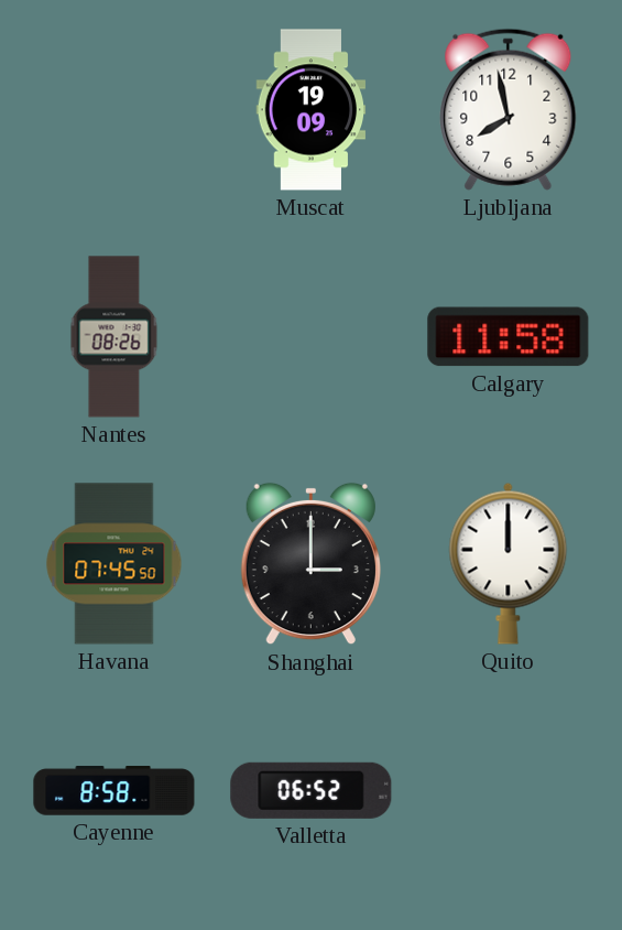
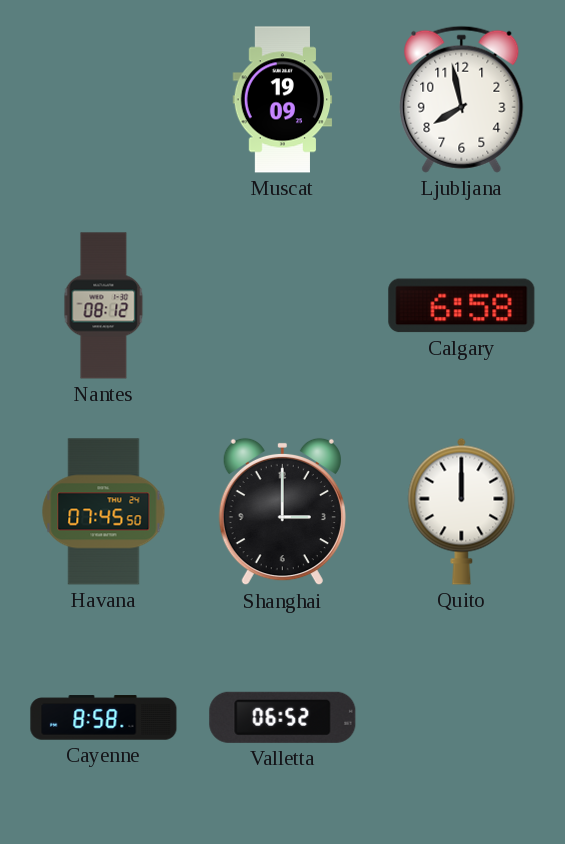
Nantes: 08:26 -> 08:12
Calgary: 11:58 -> 6:58
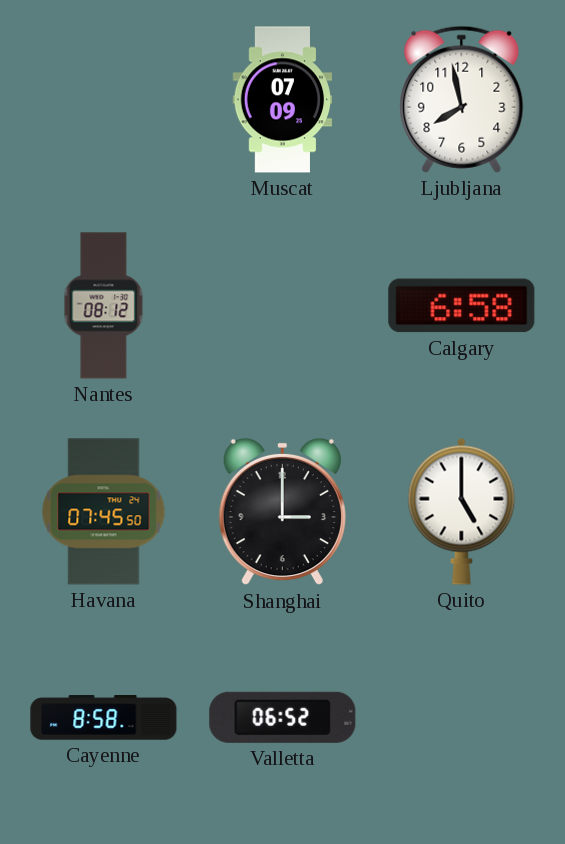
Muscat: 19:09 -> 07:09
Quito: 12:00 -> 5:00
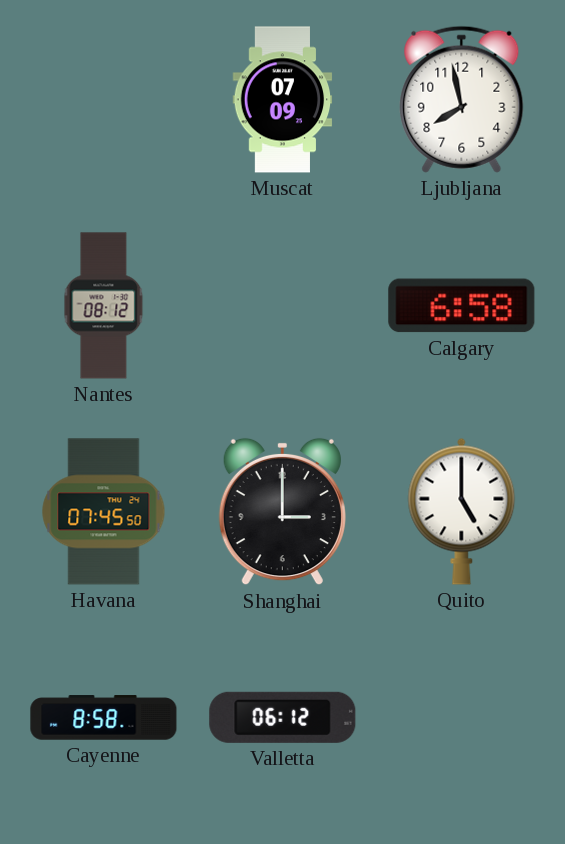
Valletta: 06:52 -> 06:12
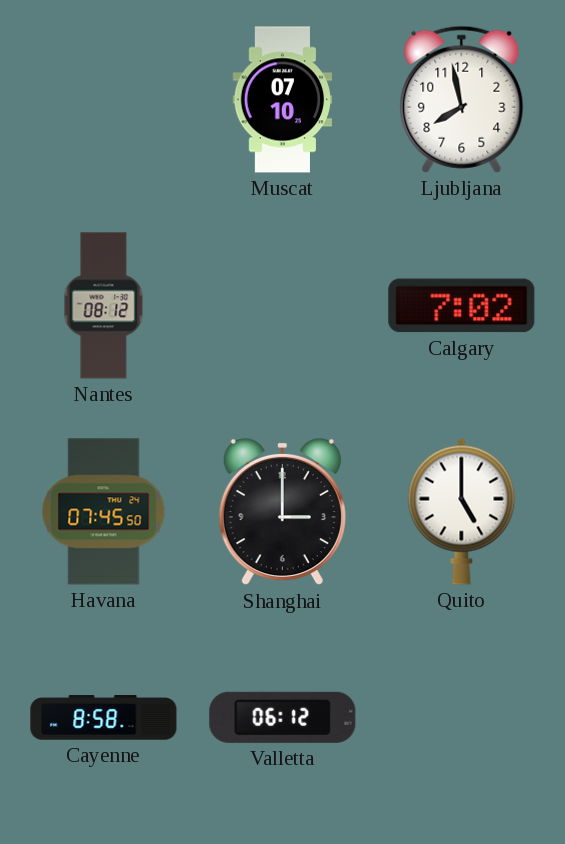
Muscat: 07:09 -> 07:10
Calgary: 6:58 -> 7:02
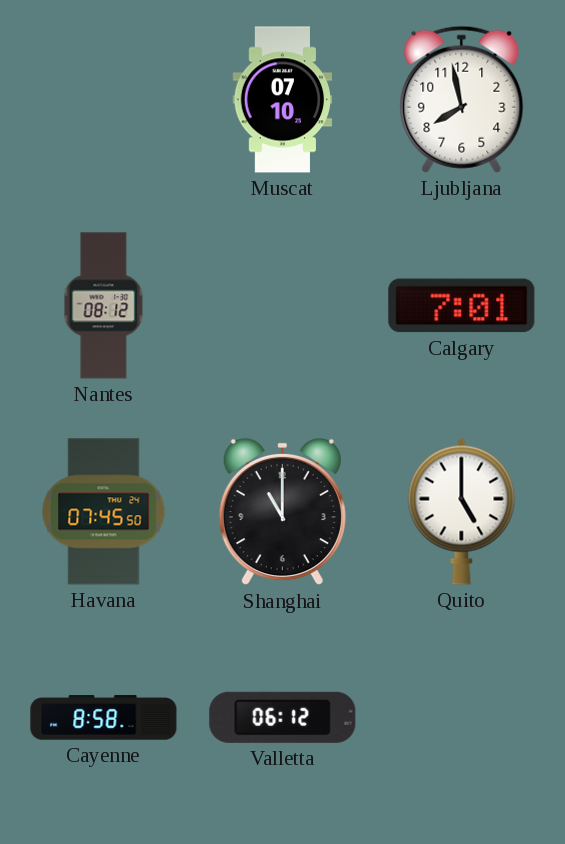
Calgary: 7:02 -> 7:01
Shanghai: 3:00 -> 11:00
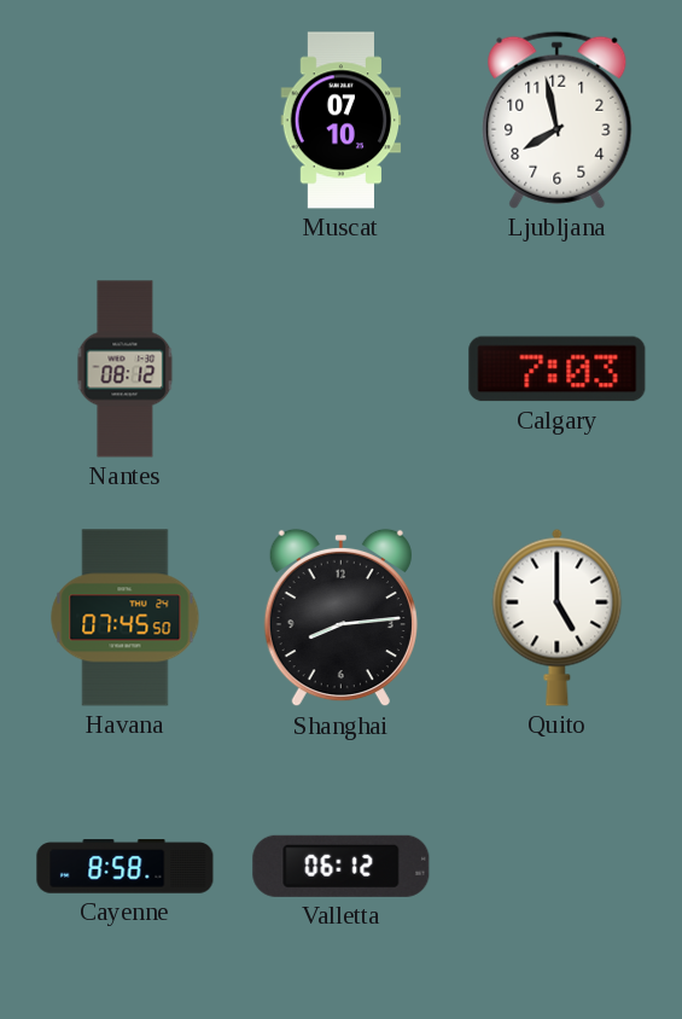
Calgary: 7:01 -> 7:03
Shanghai: 11:00 -> 8:14
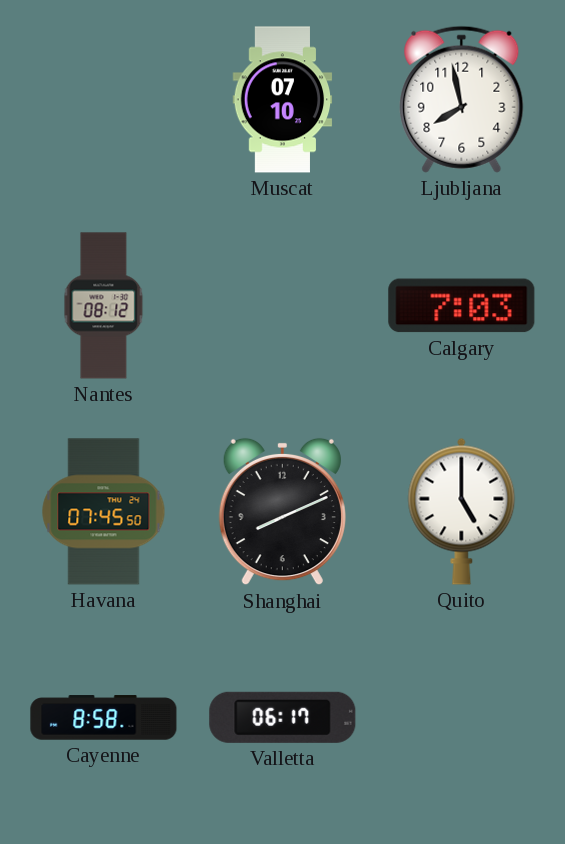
Shanghai: 8:14 -> 8:11
Valletta: 06:12 -> 06:17
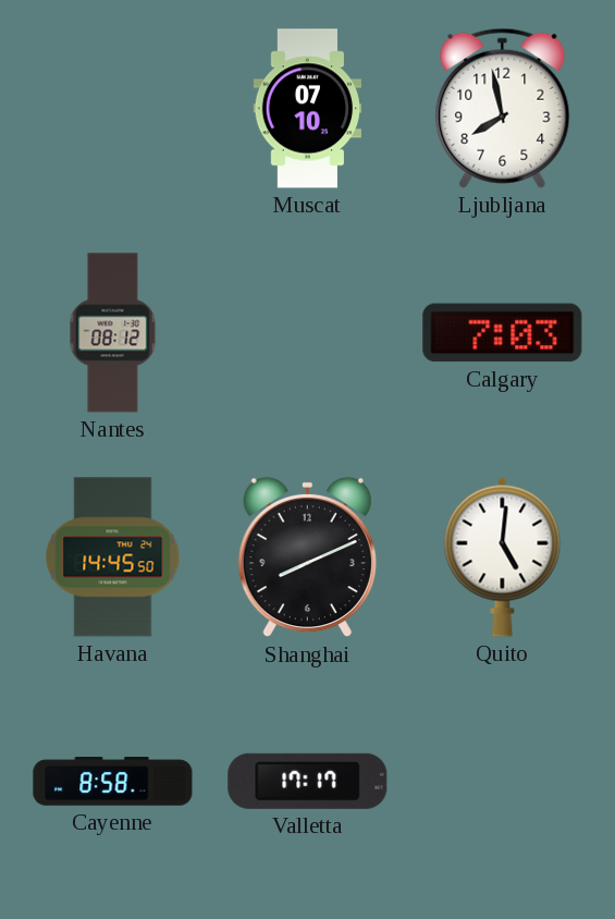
Havana: 07:45 -> 14:45
Quito: 5:00 -> 5:01
Valletta: 06:17 -> 17:17
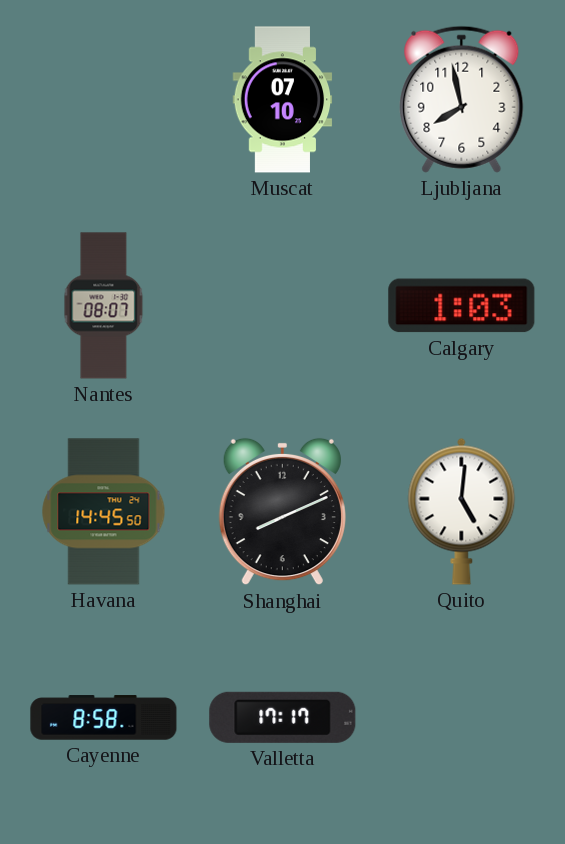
Nantes: 08:12 -> 08:07
Calgary: 7:03 -> 1:03
